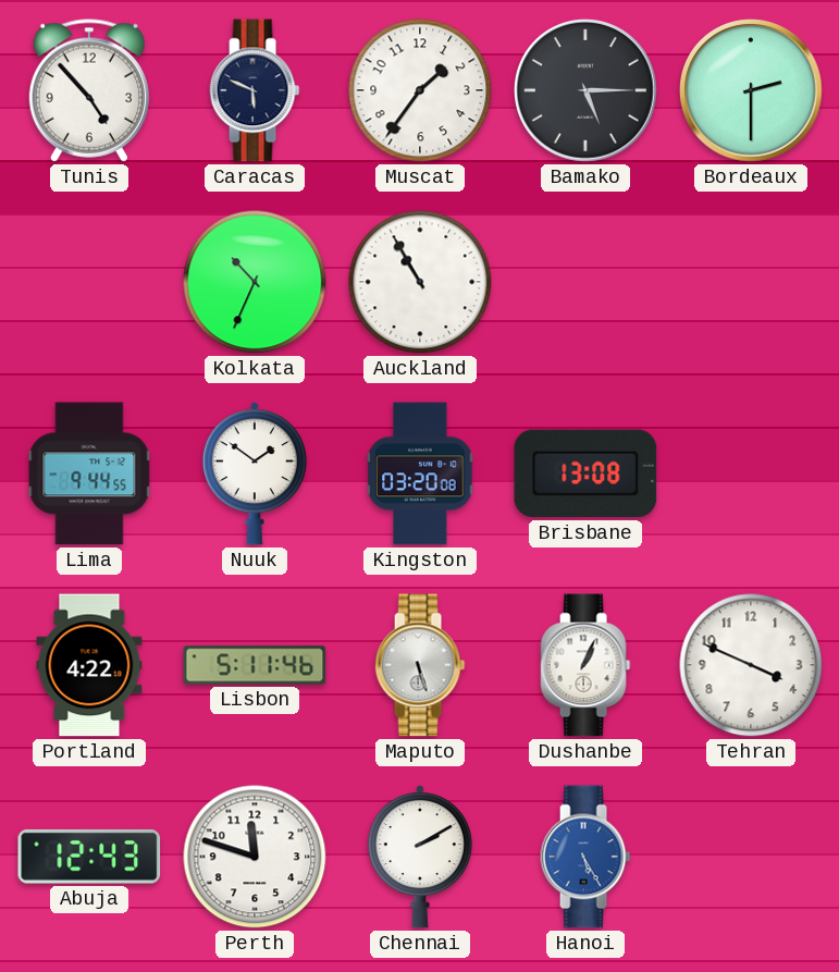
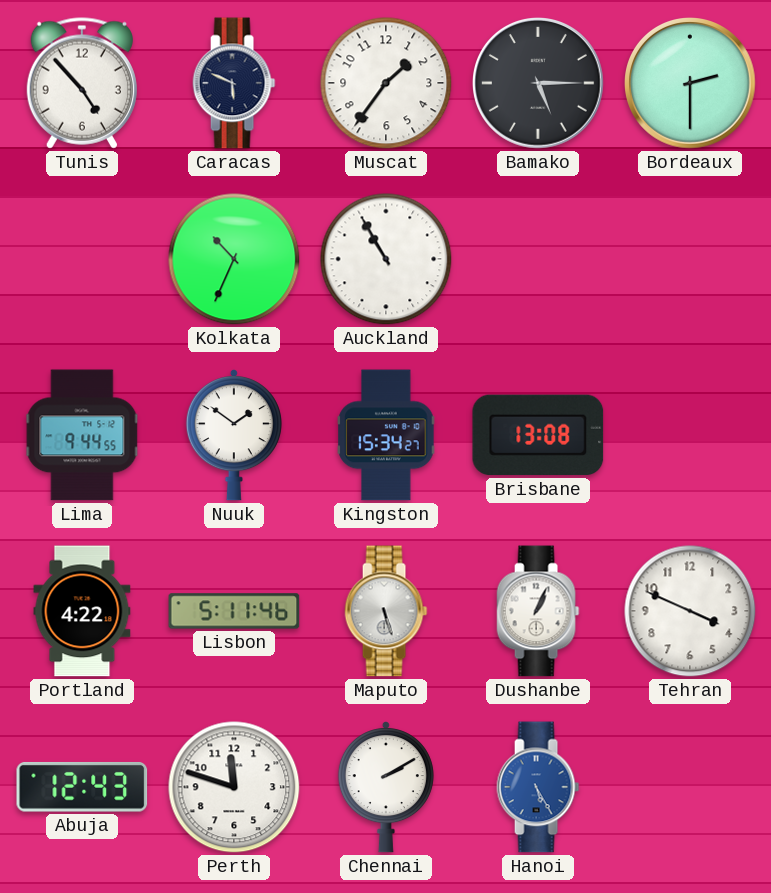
Kingston: 03:20 -> 15:34
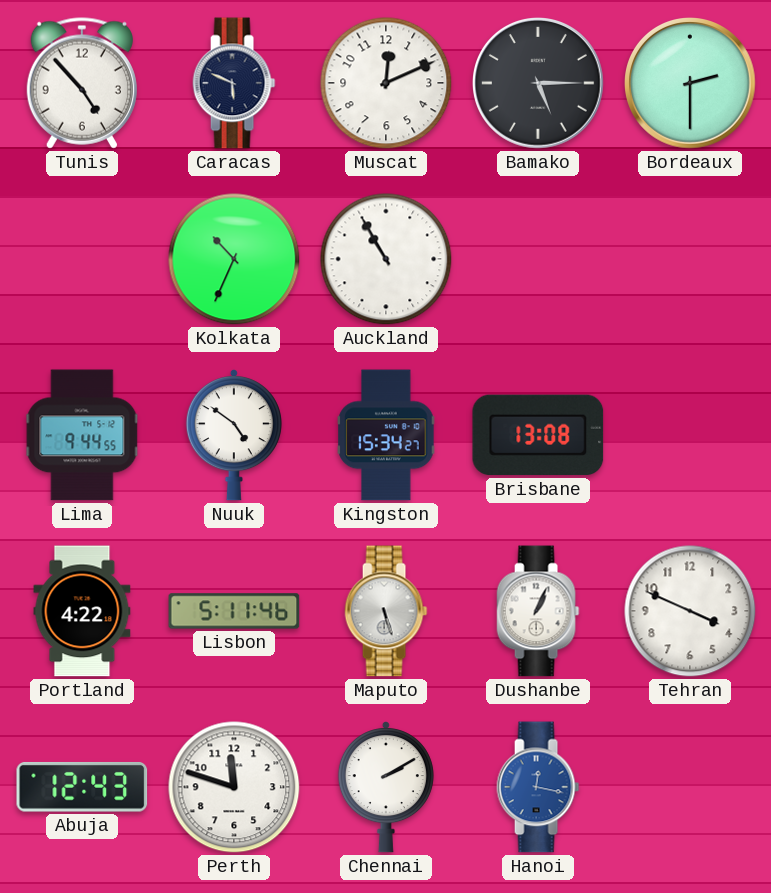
Muscat: 1:36 -> 12:11
Nuuk: 1:51 -> 4:51
Hanoi: 5:25 -> 12:17
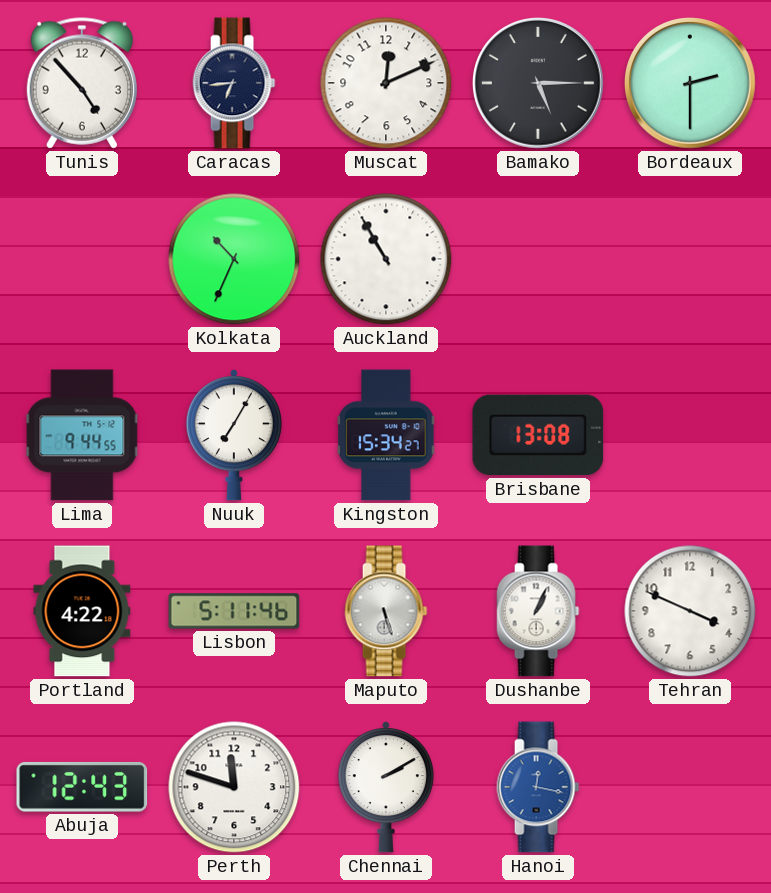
Caracas: 5:49 -> 6:44
Nuuk: 4:51 -> 7:05
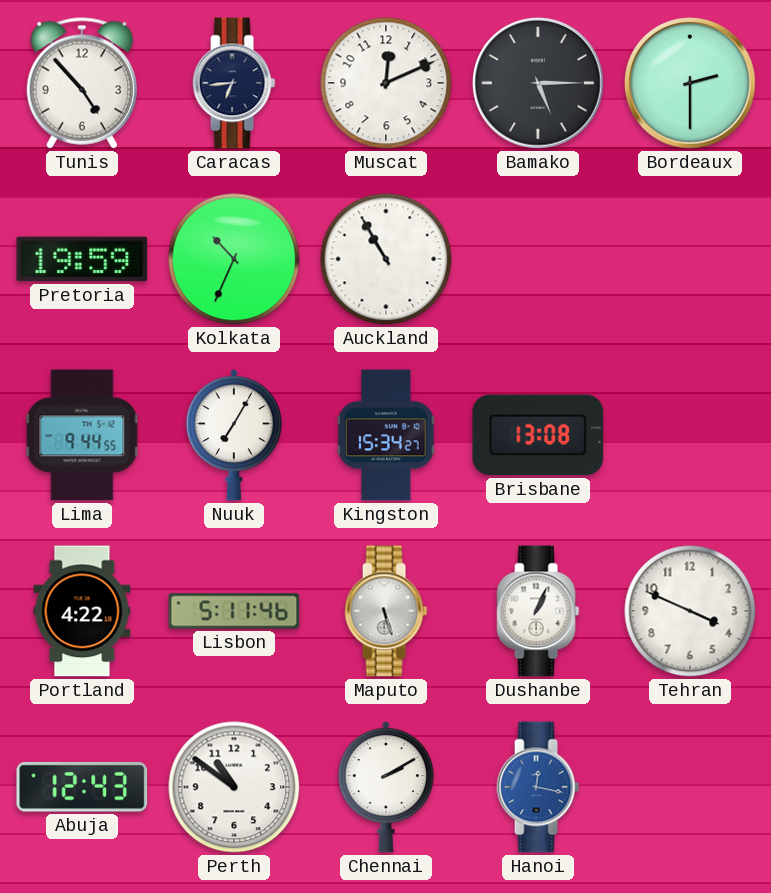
Pretoria: none -> 19:59
Perth: 11:48 -> 10:51
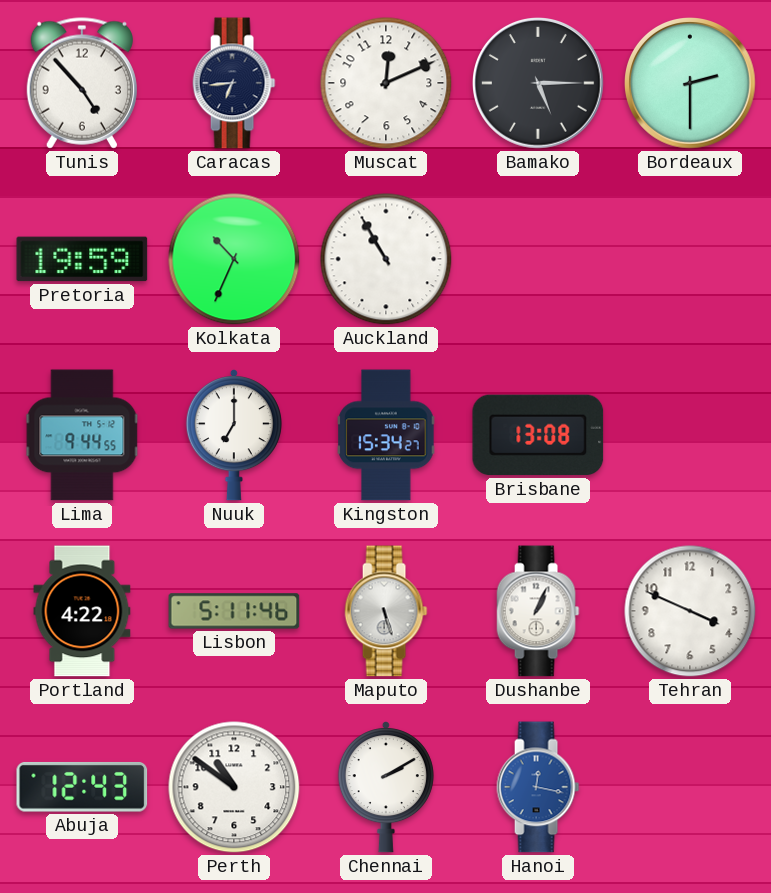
Nuuk: 7:05 -> 7:00
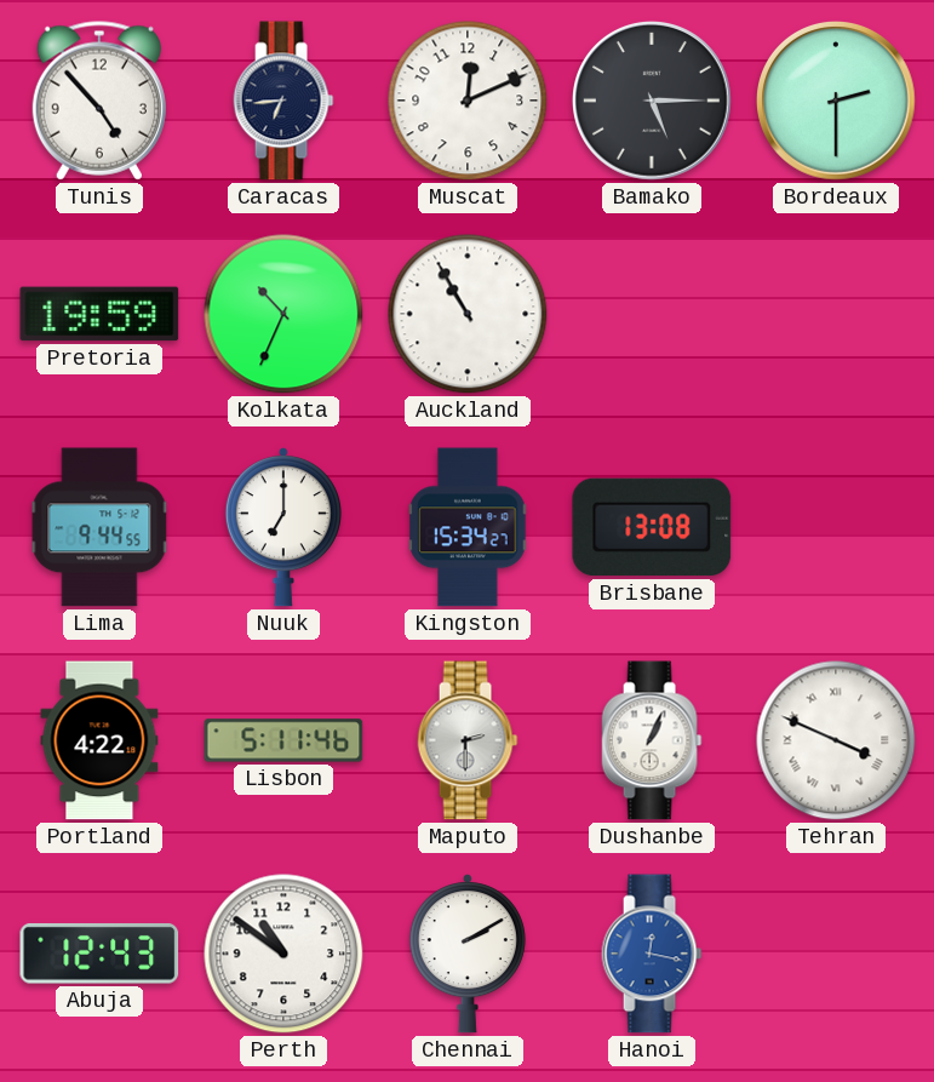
Maputo: 5:27 -> 2:30
Tehran numerals: Arabic -> Roman
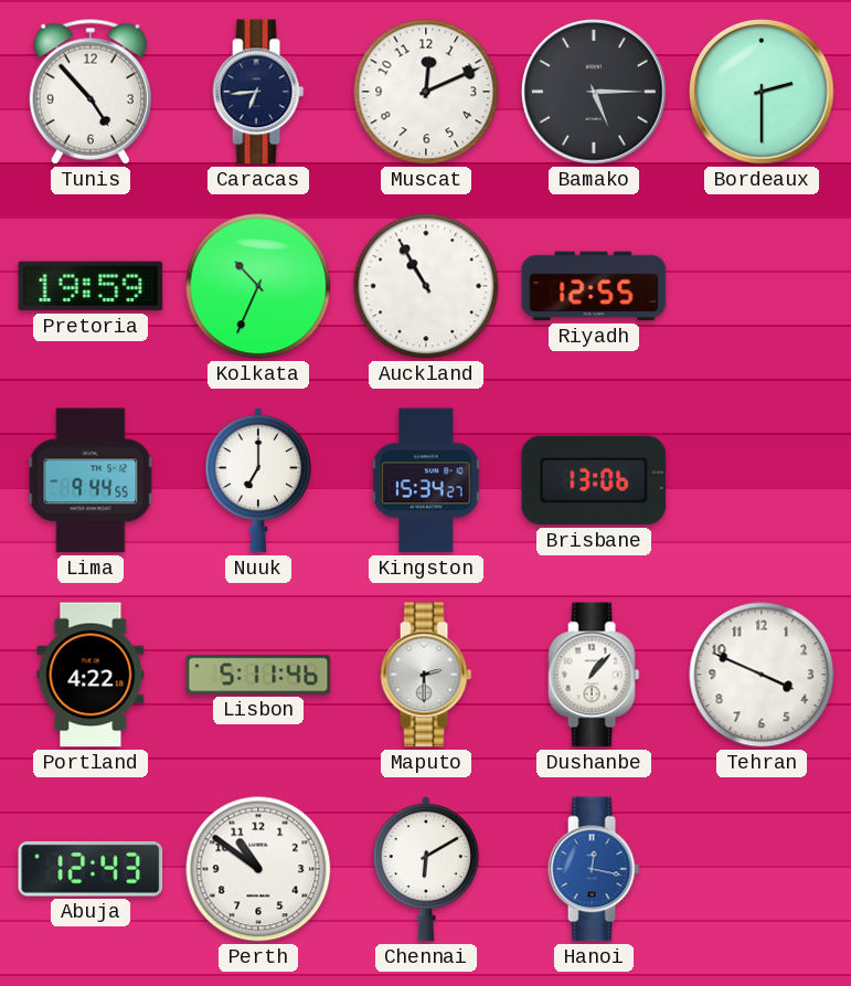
Riyadh: none -> 12:55
Brisbane: 13:08 -> 13:06
Dushanbe: 1:04 -> 1:07
Tehran numerals: Roman -> Arabic
Chennai: 2:10 -> 6:10
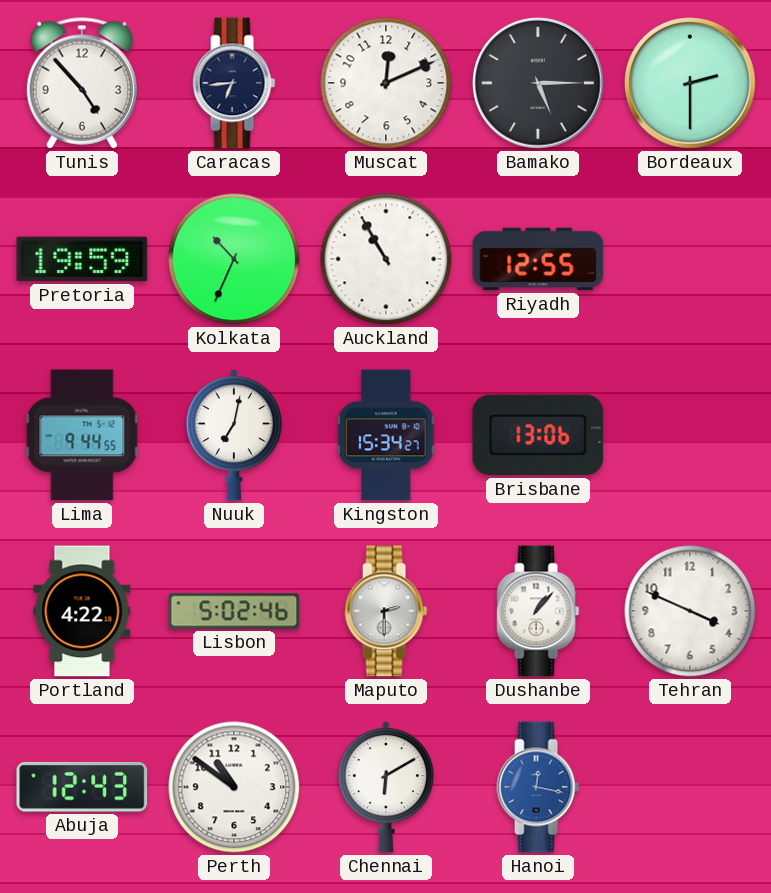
Nuuk: 7:00 -> 7:02
Lisbon: 5:11 -> 5:02
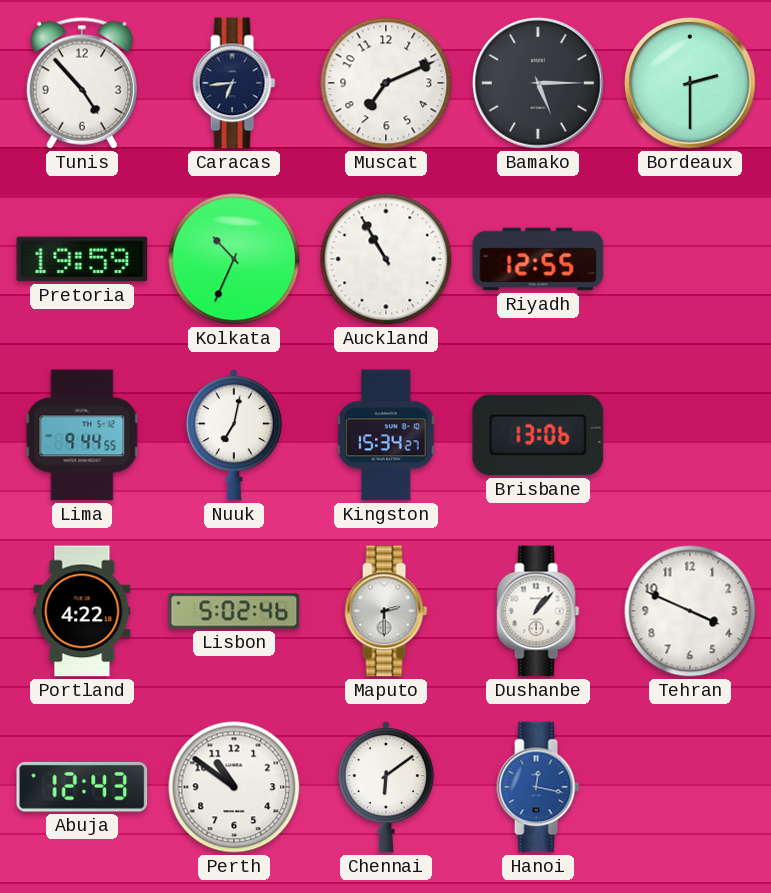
Muscat: 12:11 -> 7:11
Chennai: 6:10 -> 6:09
